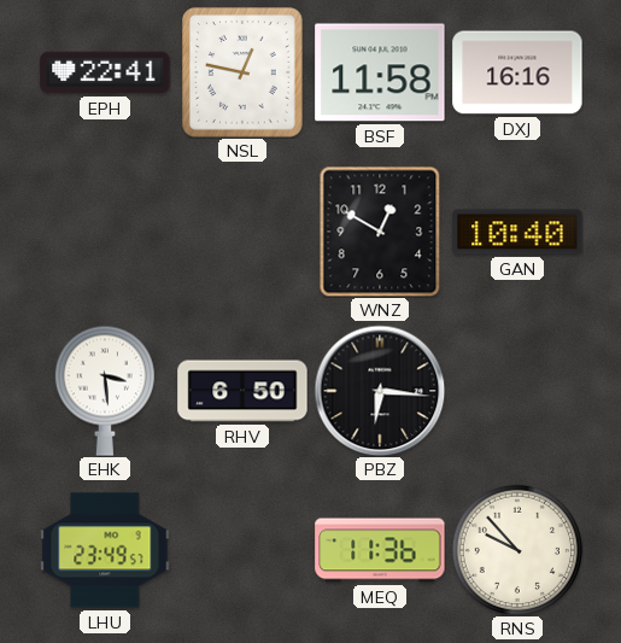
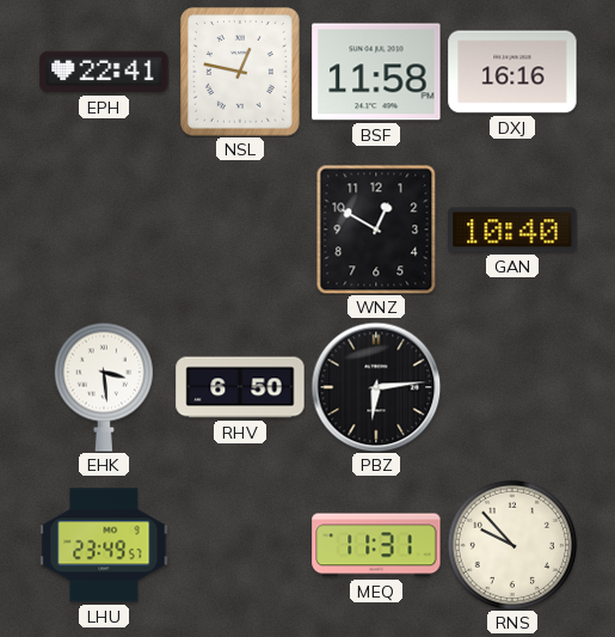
PBZ: 6:16 -> 6:14
MEQ: 11:36 -> 11:31
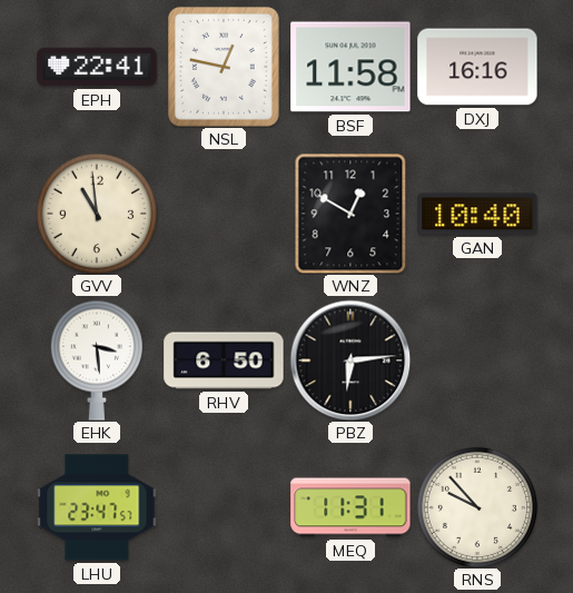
GVV: none -> 10:59
LHU: 23:49 -> 23:47
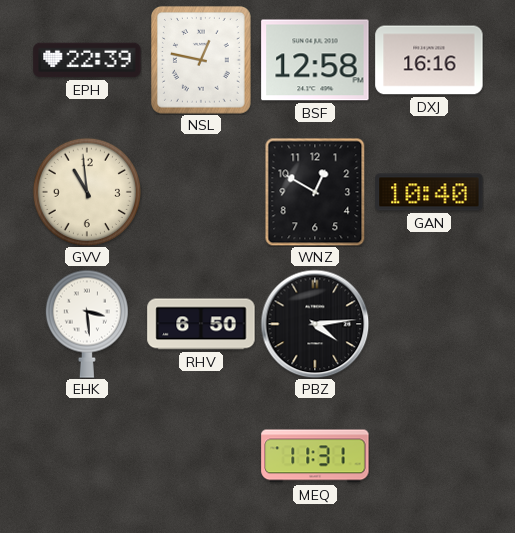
EPH: 22:41 -> 22:39
BSF: 11:58 -> 12:58
PBZ: 6:14 -> 4:14
LHU: 23:47 -> none
RNS: 9:53 -> none
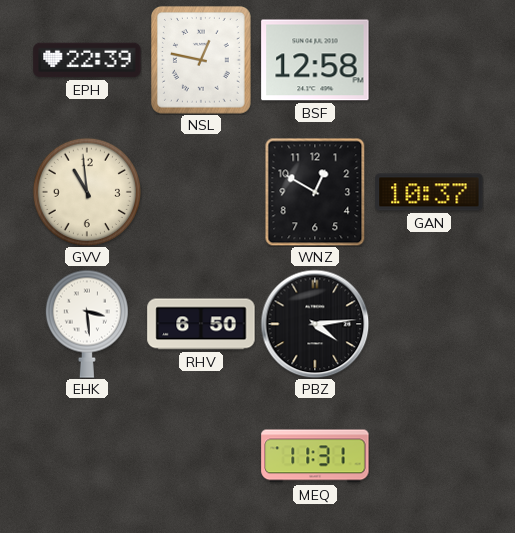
DXJ: 16:16 -> none
GAN: 10:40 -> 10:37
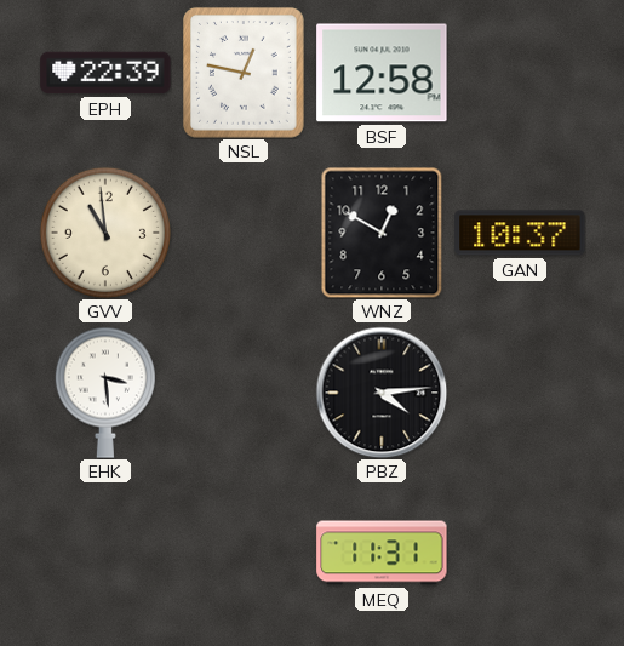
RHV: 6:50 -> none
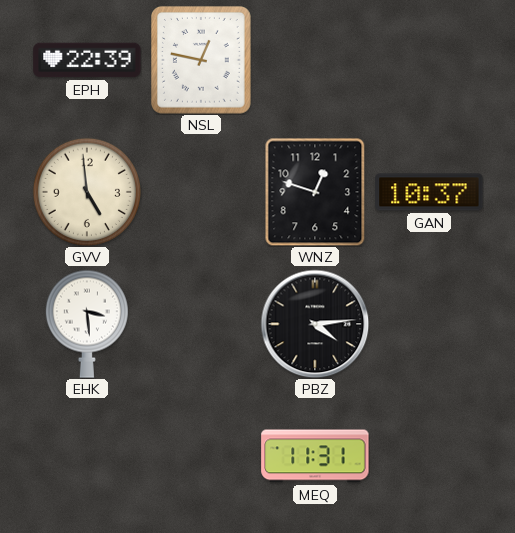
BSF: 12:58 -> none
GVV: 10:59 -> 4:59
WNZ: 12:50 -> 12:48
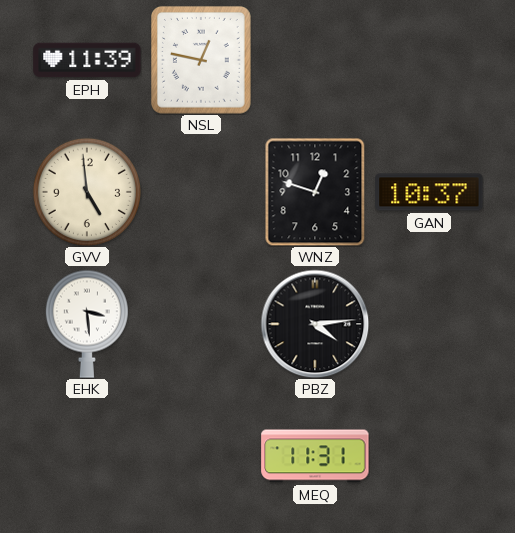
EPH: 22:39 -> 11:39
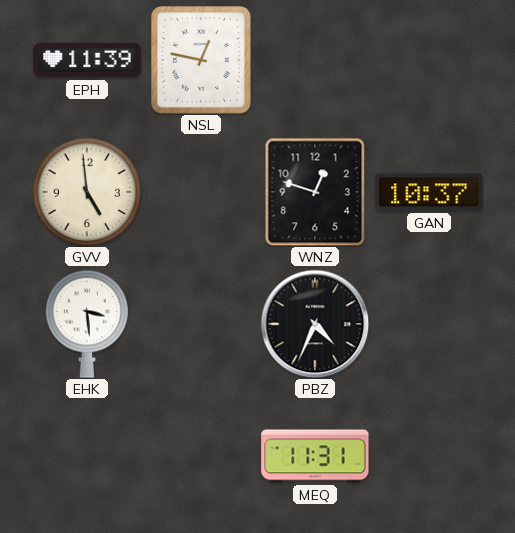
PBZ: 4:14 -> 4:34
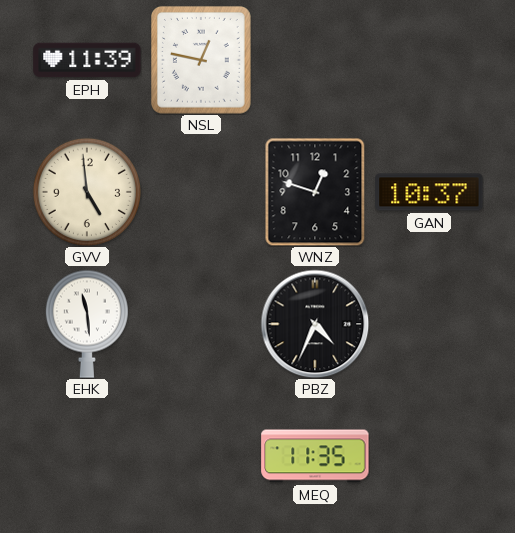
EHK: 3:29 -> 11:29
MEQ: 11:31 -> 11:35
